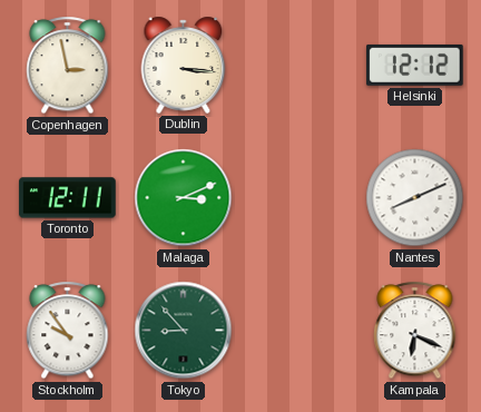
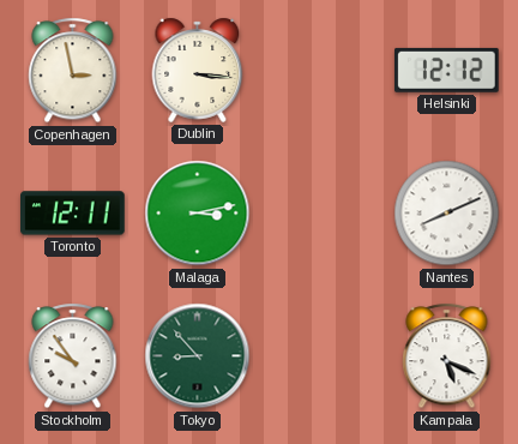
Malaga: 3:11 -> 3:13
Kampala: 6:19 -> 5:19
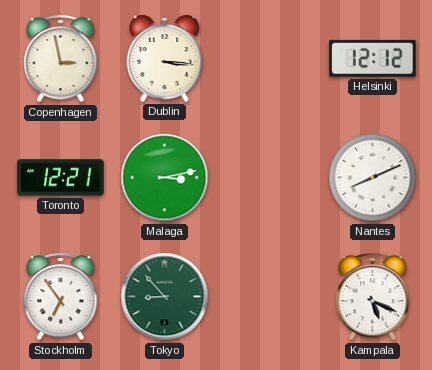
Toronto: 12:11 -> 12:21
Stockholm: 9:54 -> 6:54
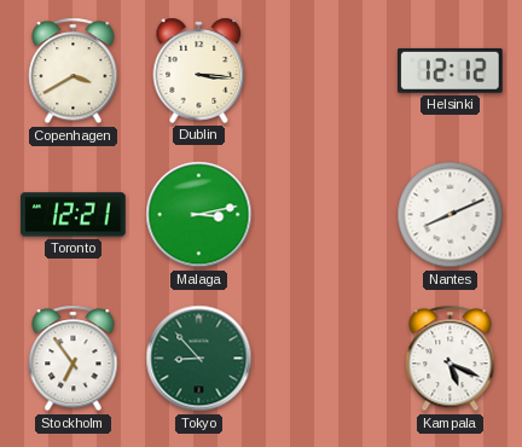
Copenhagen: 2:58 -> 3:40
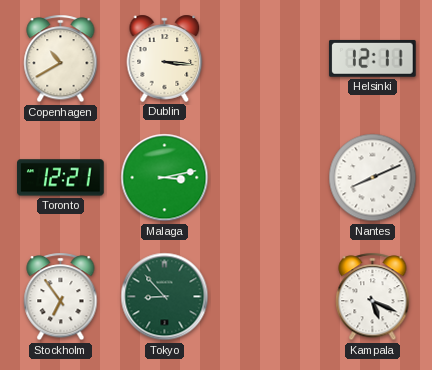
Copenhagen: 3:40 -> 10:40
Helsinki: 12:12 -> 12:11
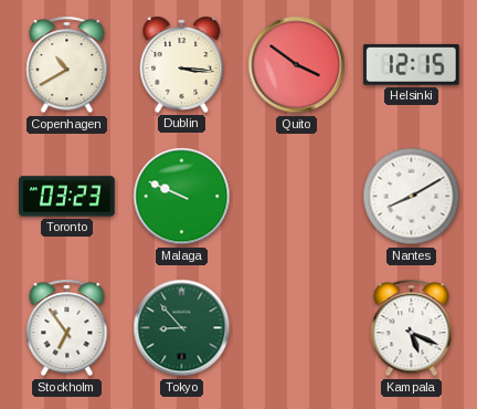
Quito: none -> 3:51
Helsinki: 12:11 -> 12:15
Toronto: 12:21 -> 03:23
Malaga: 3:13 -> 9:49
Nantes: 8:11 -> 8:10
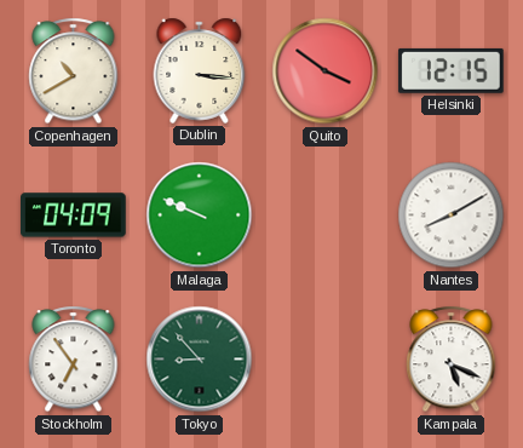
Toronto: 03:23 -> 04:09
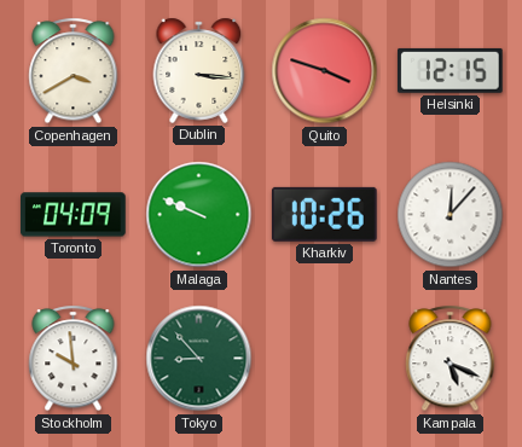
Copenhagen: 10:40 -> 3:40
Quito: 3:51 -> 3:48
Kharkiv: none -> 10:26
Nantes: 8:10 -> 12:07
Stockholm: 6:54 -> 9:59
